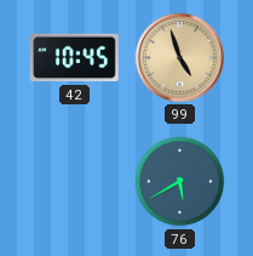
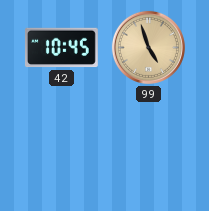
76: 5:40 -> none
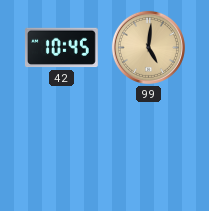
99: 4:57 -> 5:01
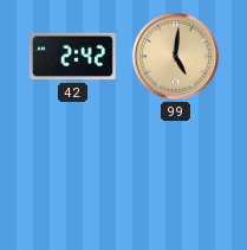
42: 10:45 -> 2:42
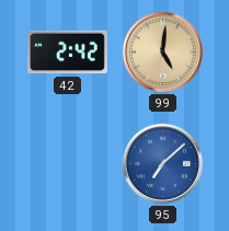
95: none -> 7:08
